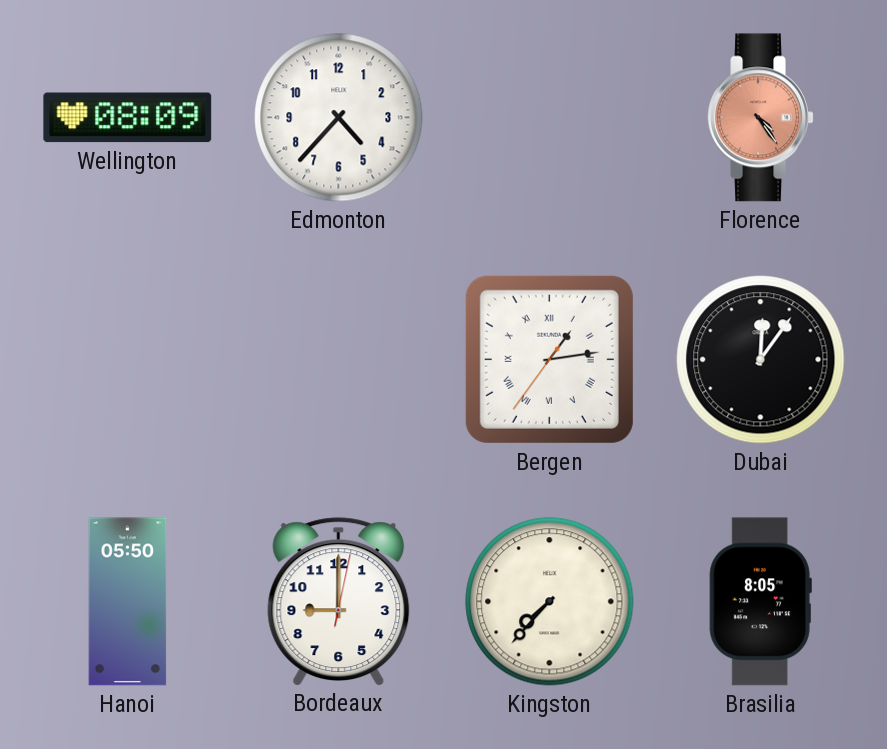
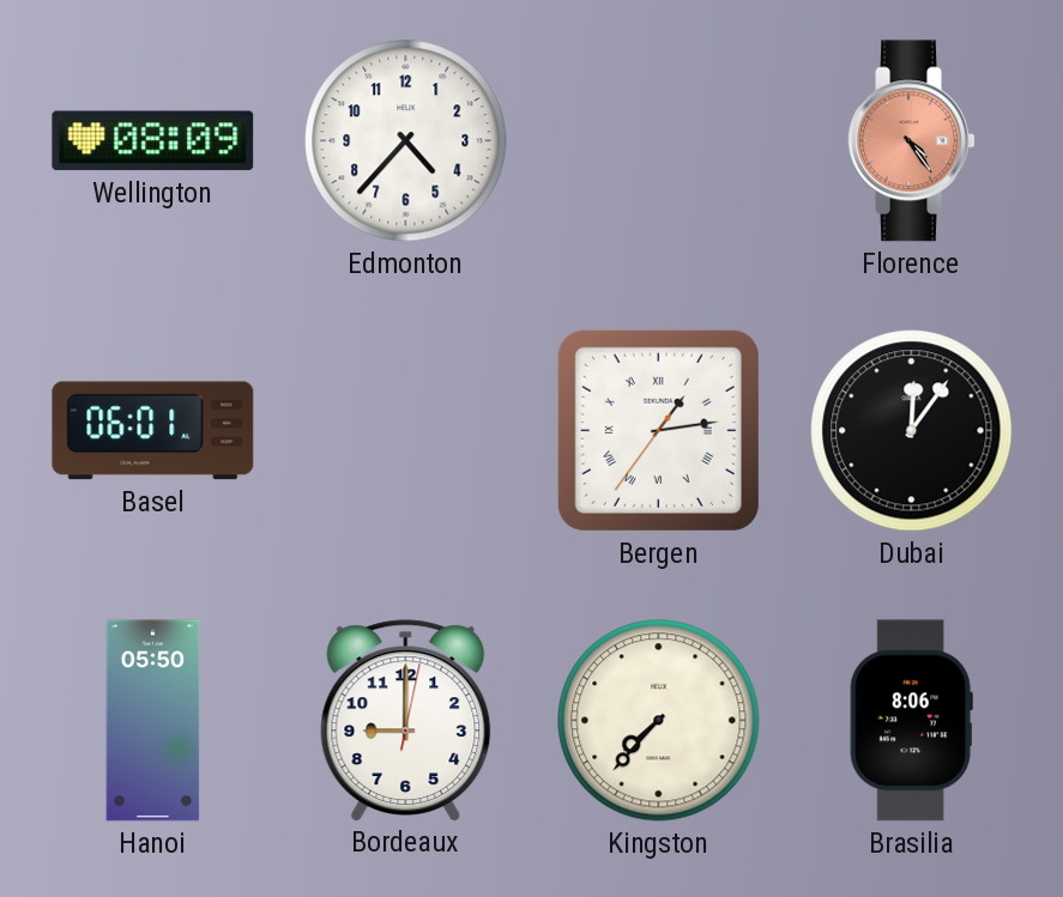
Basel: none -> 06:01
Brasilia: 8:05 -> 8:06
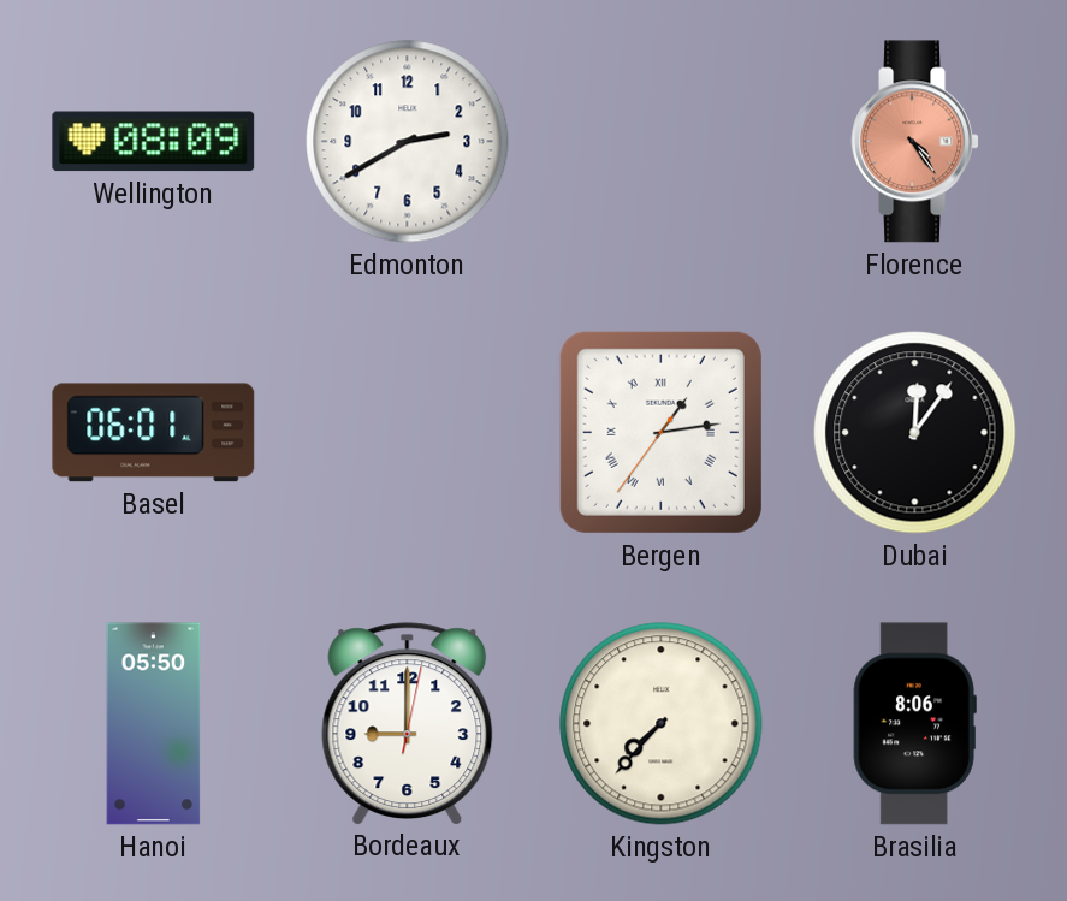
Edmonton: 4:37 -> 2:40
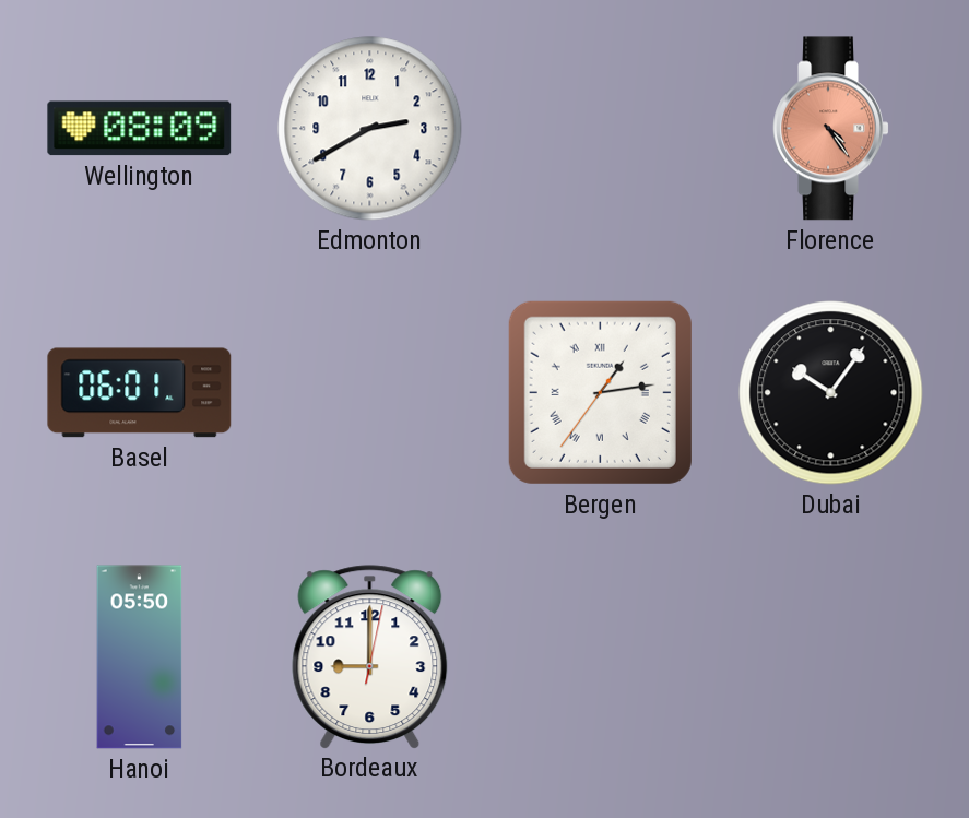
Dubai: 12:06 -> 10:06
Kingston: 7:37 -> none
Brasilia: 8:06 -> none
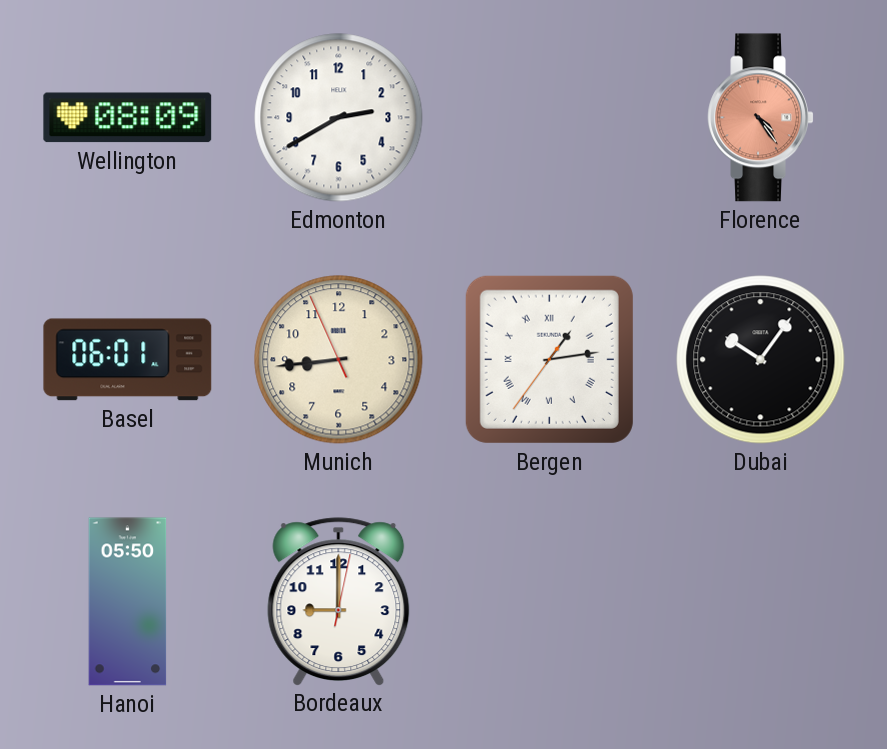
Munich: none -> 8:43
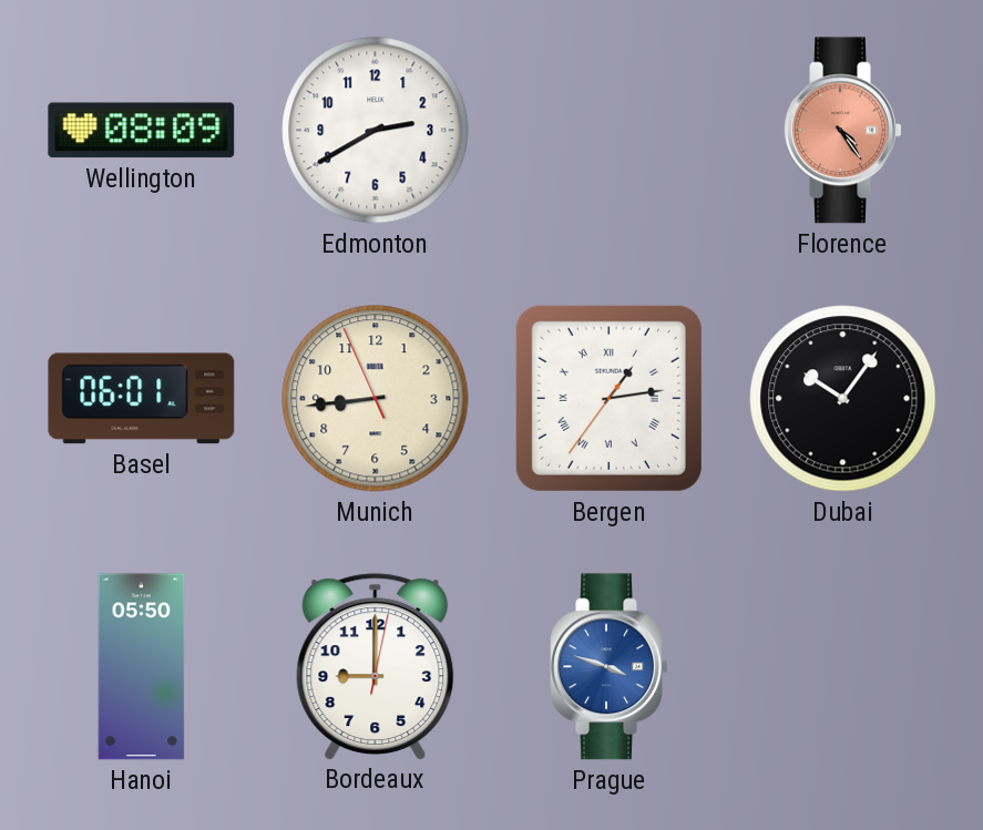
Prague: none -> 3:48
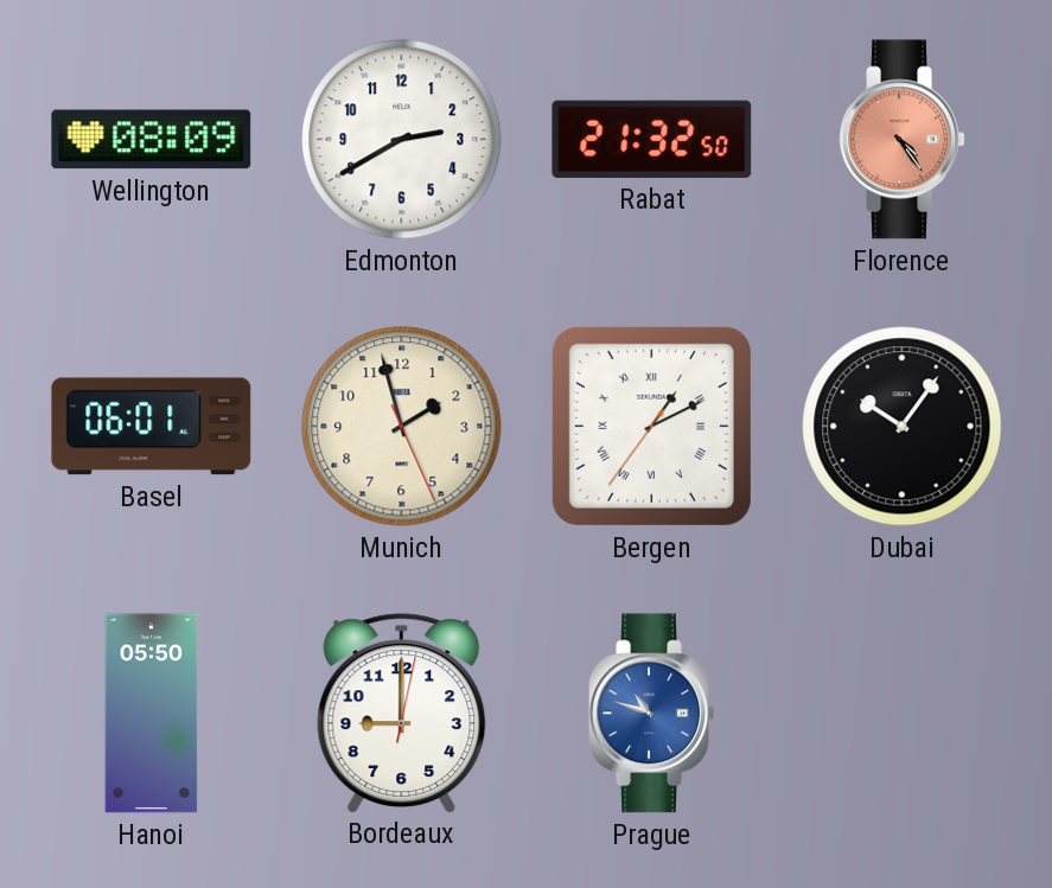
Rabat: none -> 21:32
Munich: 8:43 -> 1:57
Bergen: 1:13 -> 1:10
Prague: 3:48 -> 10:48
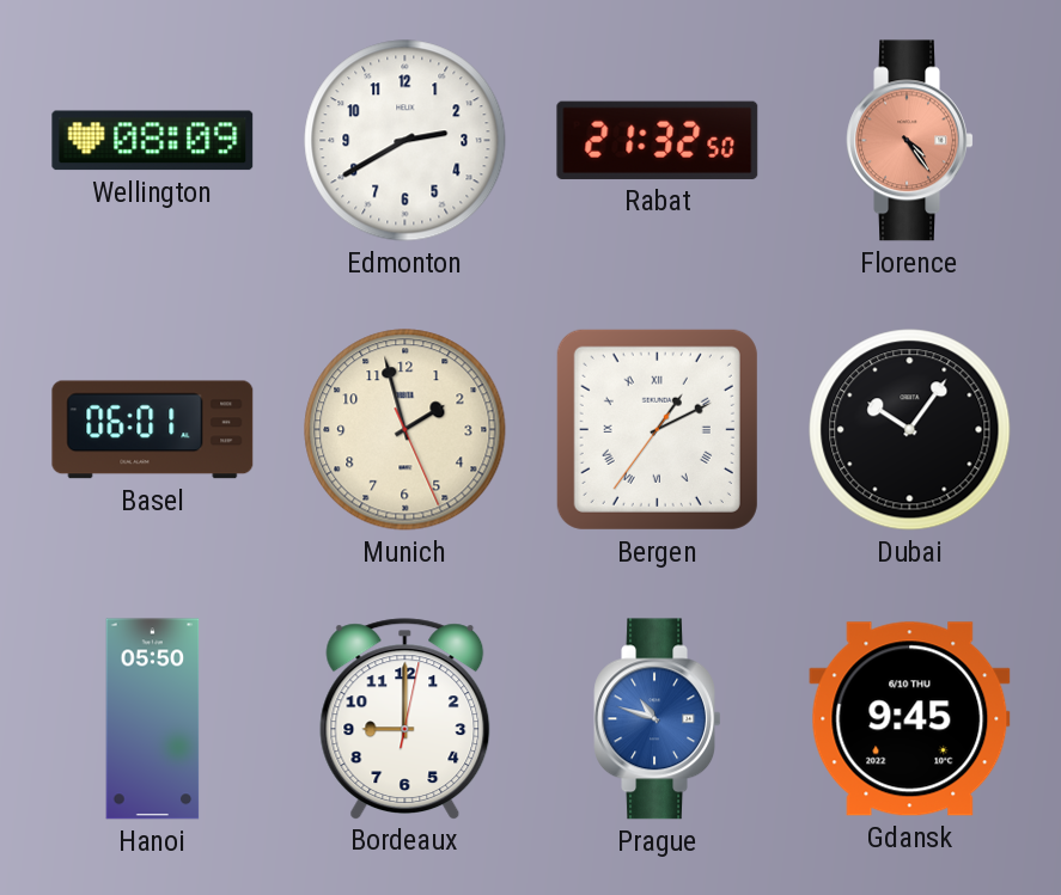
Gdansk: none -> 9:45
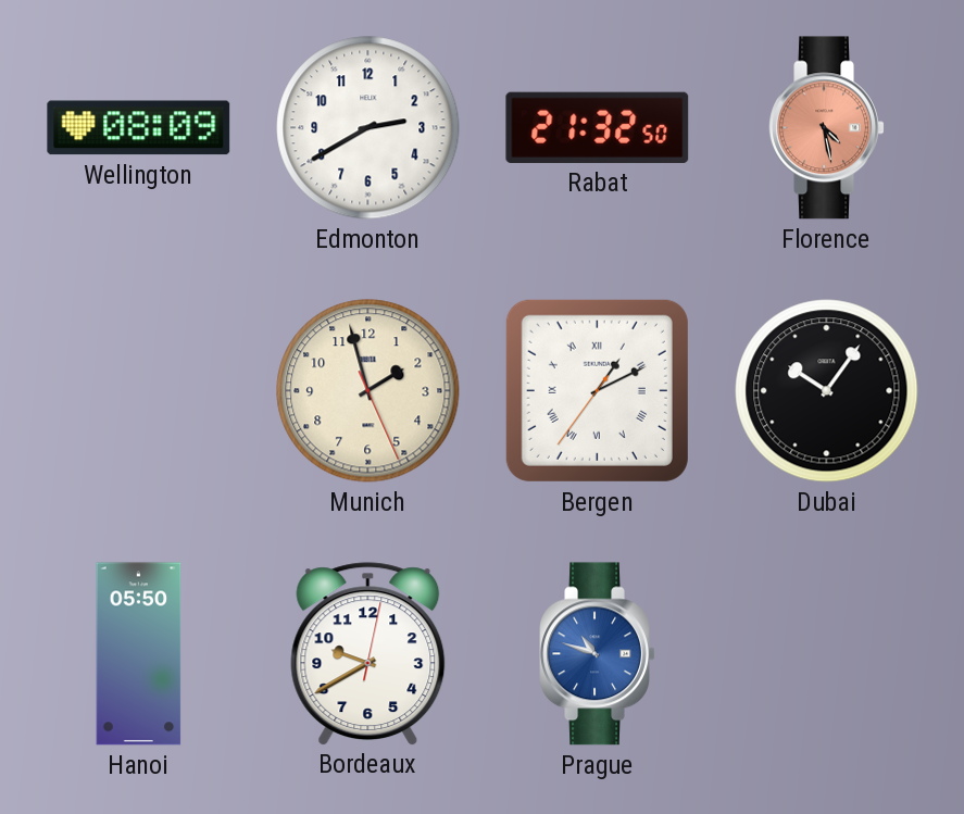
Florence: 4:24 -> 4:28
Basel: 06:01 -> none
Bordeaux: 9:00 -> 9:40
Gdansk: 9:45 -> none
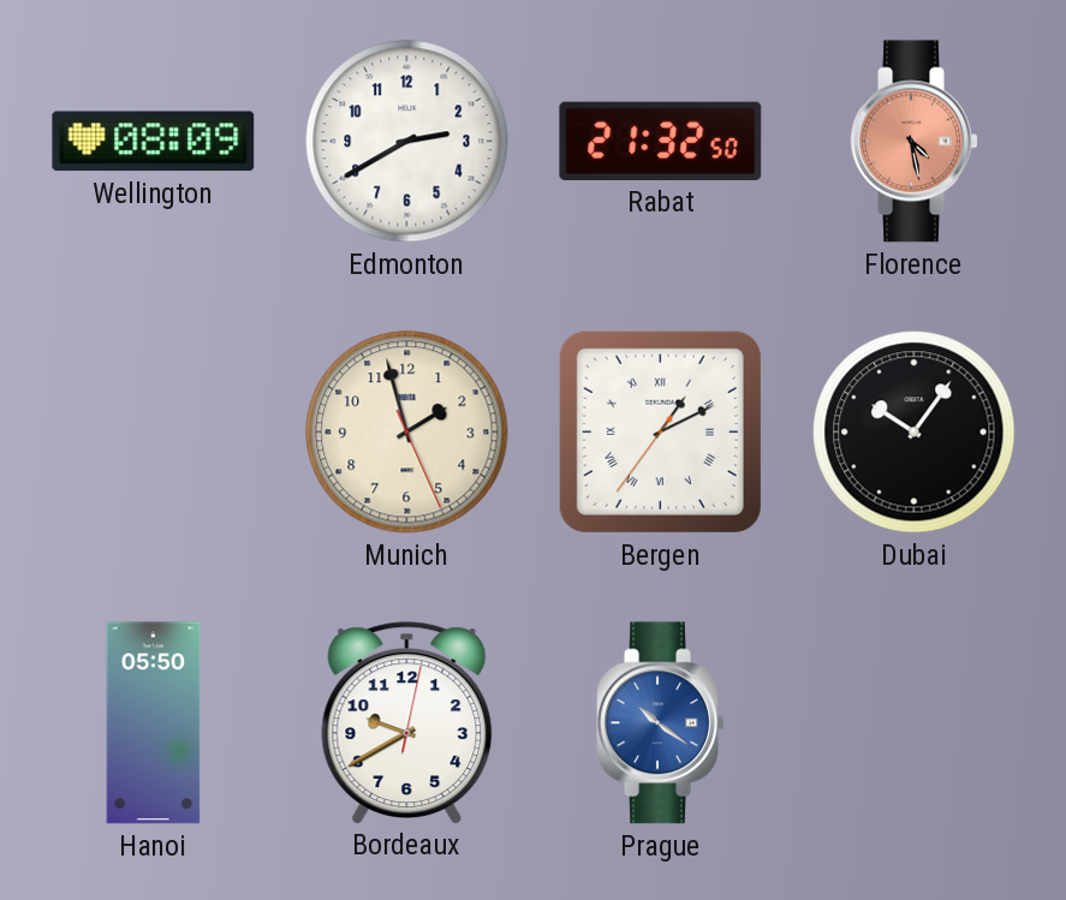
Prague: 10:48 -> 10:21
